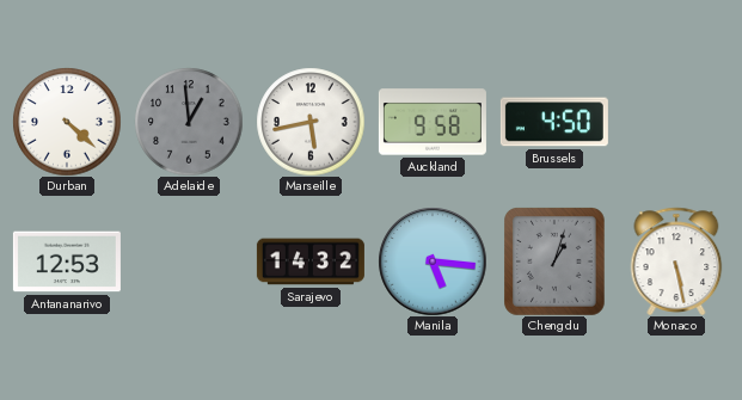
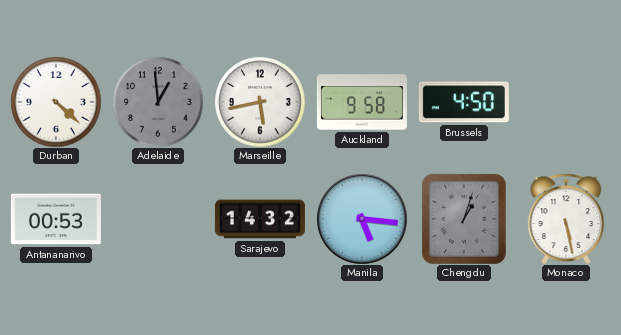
Antananarivo: 12:53 -> 00:53
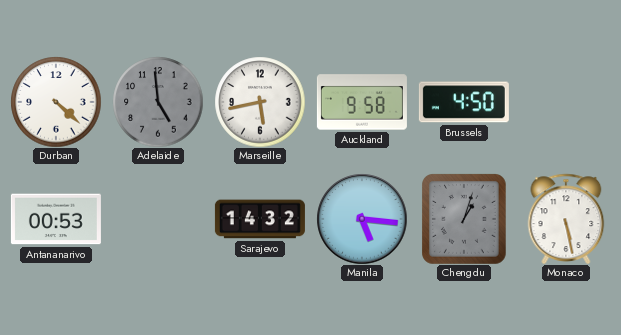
Adelaide: 12:59 -> 4:59
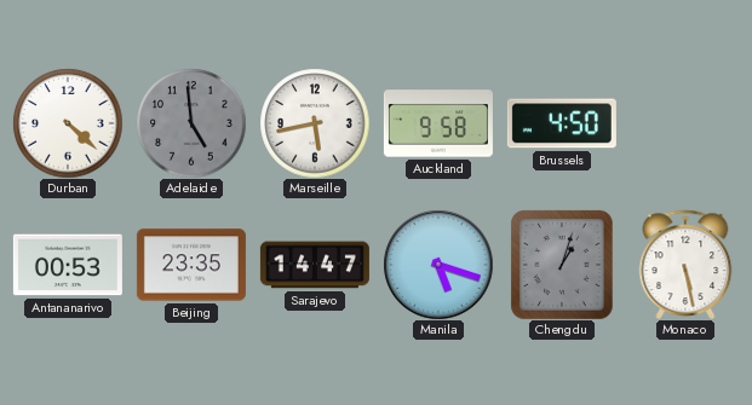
Beijing: none -> 23:35
Sarajevo: 14:32 -> 14:47
Manila: 5:16 -> 5:18
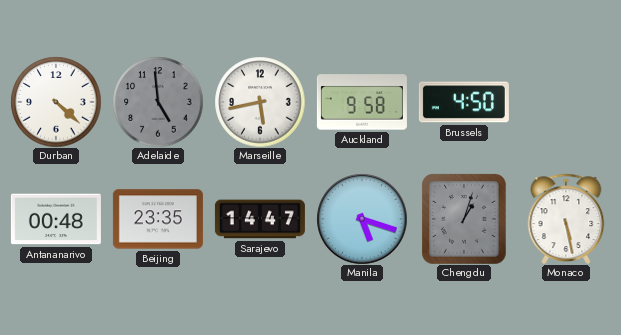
Antananarivo: 00:53 -> 00:48
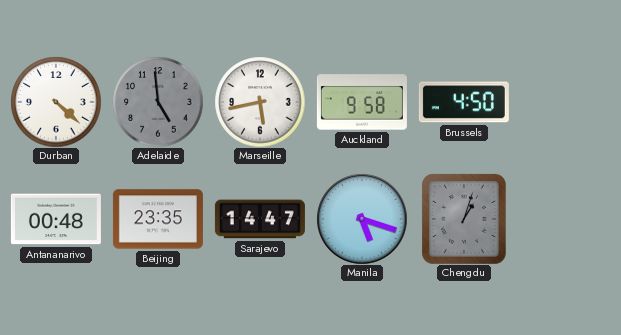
Monaco: 5:28 -> none
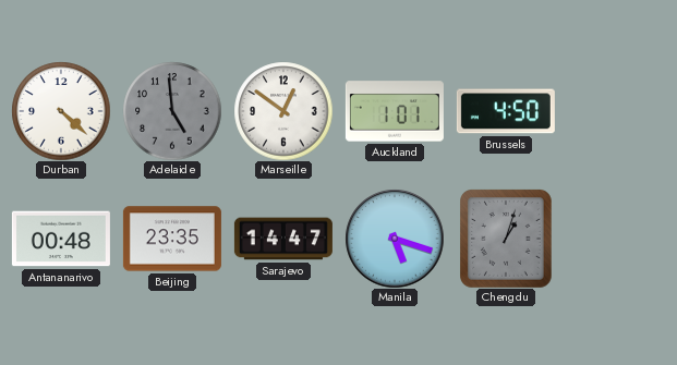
Marseille: 5:43 -> 12:51
Auckland: 9:58 -> 1:01
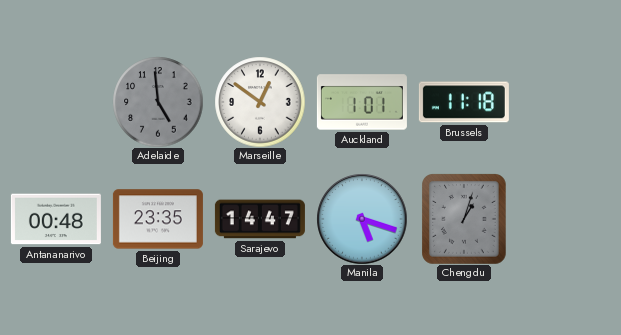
Durban: 4:22 -> none
Brussels: 4:50 -> 11:18
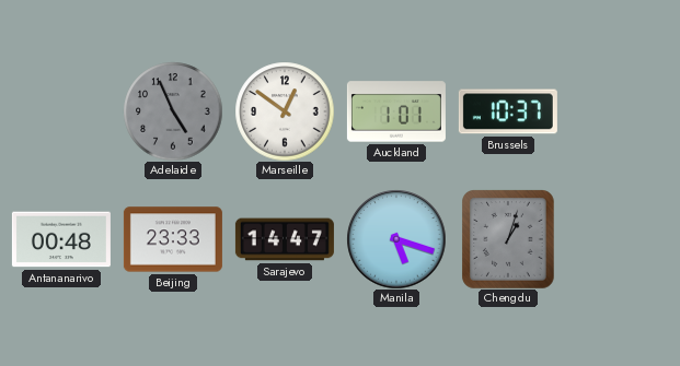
Adelaide: 4:59 -> 4:56
Brussels: 11:18 -> 10:37
Beijing: 23:35 -> 23:33
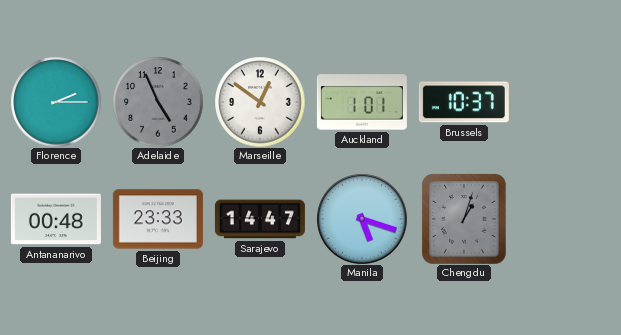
Florence: none -> 2:15
